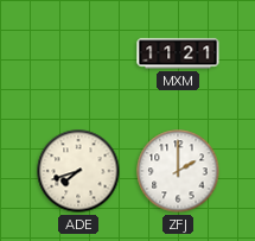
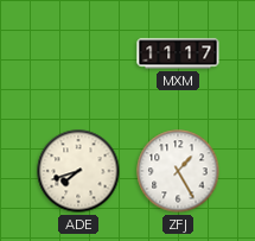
MXM: 11:21 -> 11:17
ZFJ: 2:00 -> 1:25
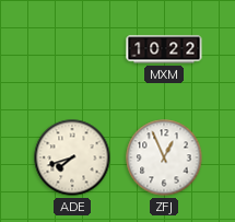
MXM: 11:17 -> 10:22
ZFJ: 1:25 -> 12:56
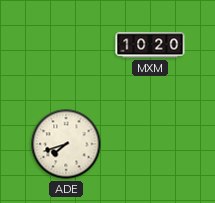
MXM: 10:22 -> 10:20
ZFJ: 12:56 -> none
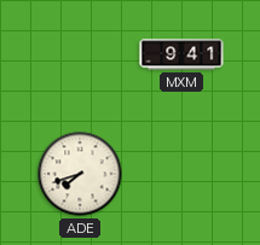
MXM: 10:20 -> 9:41
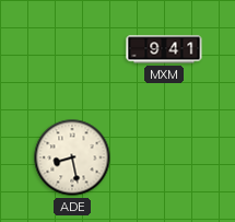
ADE: 7:42 -> 8:28
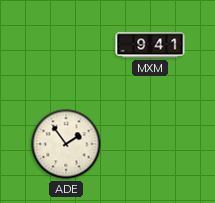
ADE: 8:28 -> 1:54
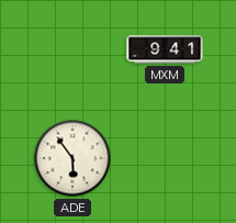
ADE: 1:54 -> 5:54
